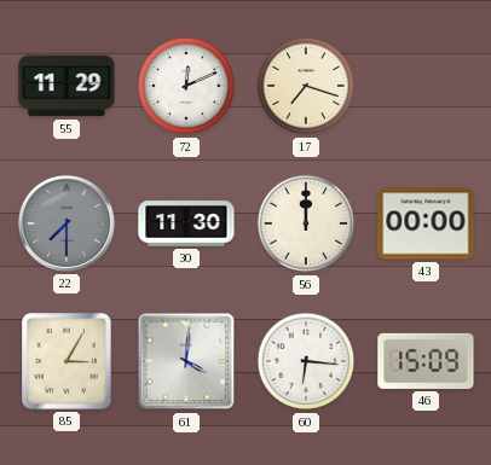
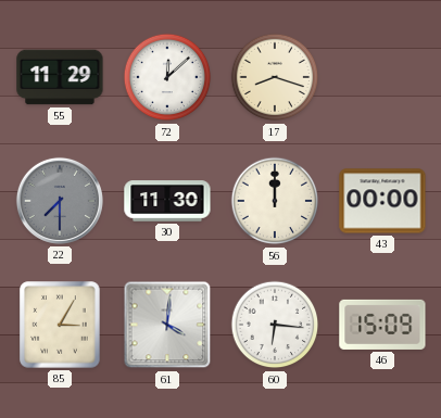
72: 12:11 -> 12:08
17: 7:18 -> 8:18
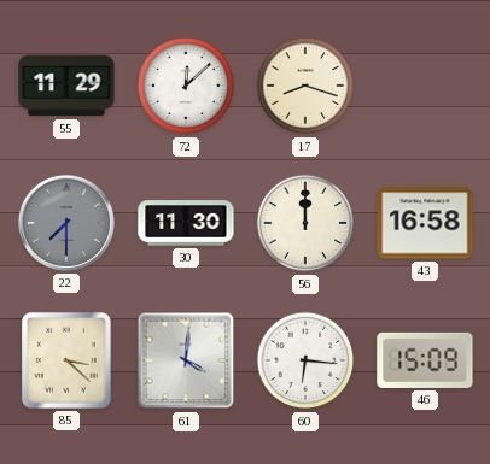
43: 00:00 -> 16:58
85: 3:05 -> 3:22
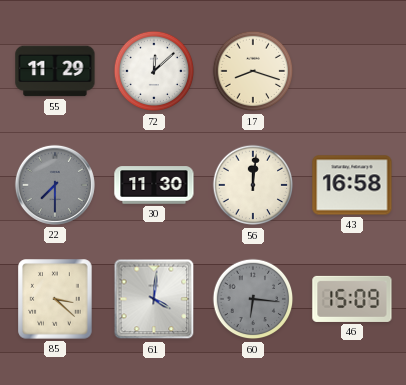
56: 12:00 -> 12:01
60 dial: white -> grey
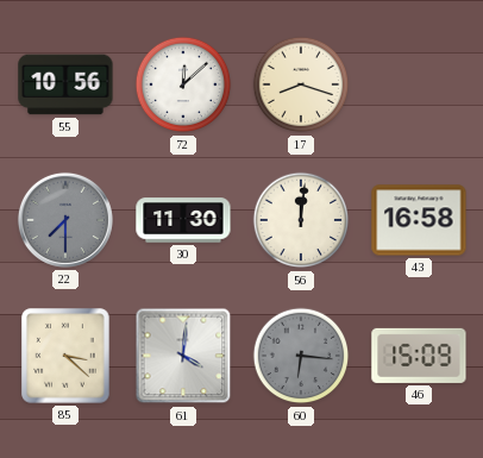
55: 11:29 -> 10:56
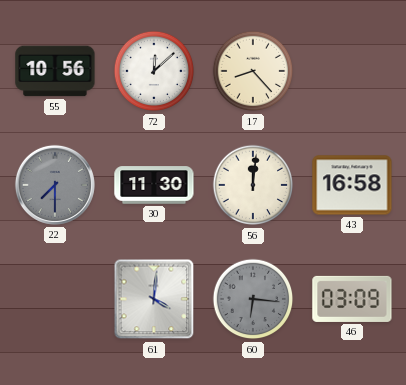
17: 8:18 -> 8:23
85: 3:22 -> none
46: 15:09 -> 03:09
